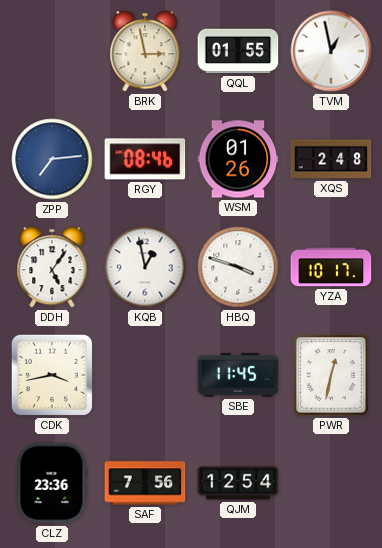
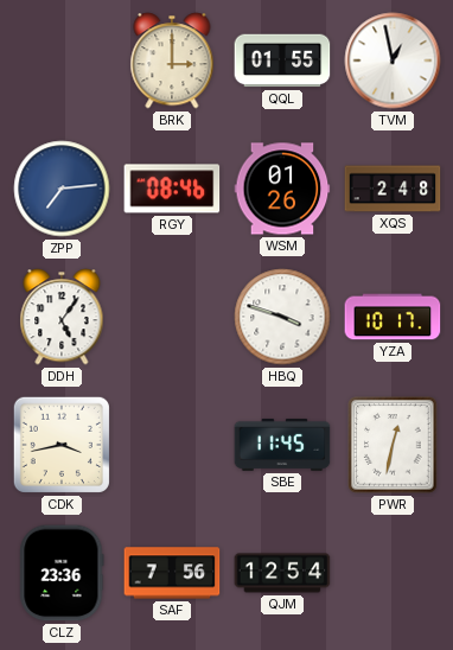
BRK: 2:58 -> 3:00
KQB: 12:58 -> none
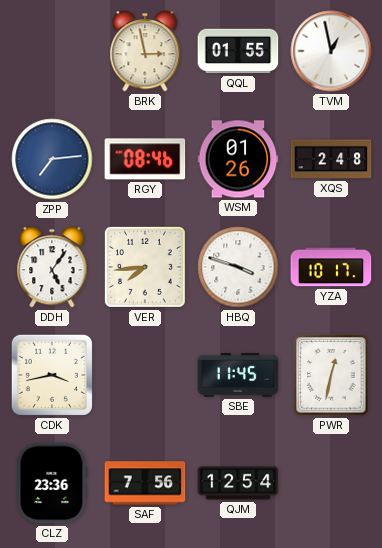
BRK: 3:00 -> 2:58
VER: none -> 7:44
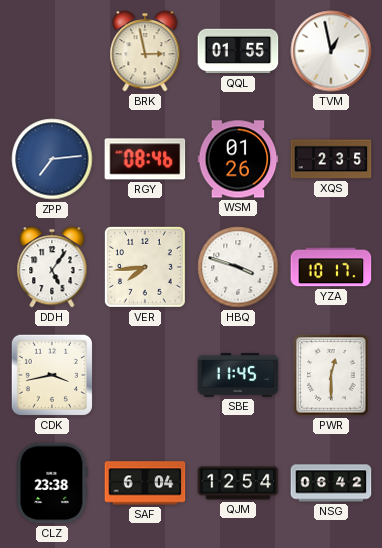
XQS: 2:48 -> 2:35
PWR: 12:32 -> 12:30
CLZ: 23:36 -> 23:38
SAF: 7:56 -> 6:04
NSG: none -> 06:42
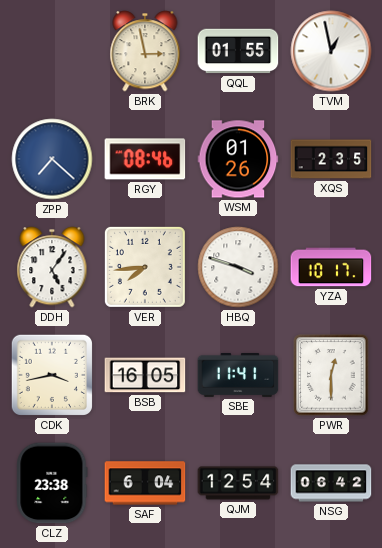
ZPP: 7:14 -> 7:22
BSB: none -> 16:05
SBE: 11:45 -> 11:41
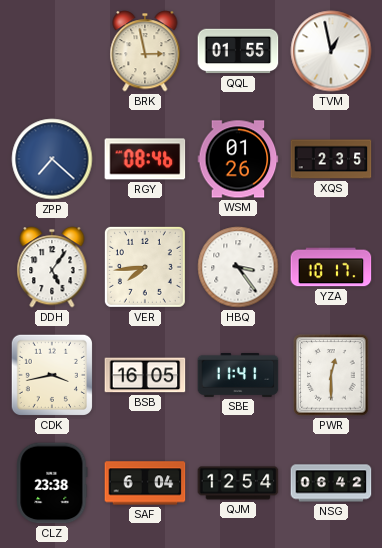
HBQ: 3:48 -> 3:24
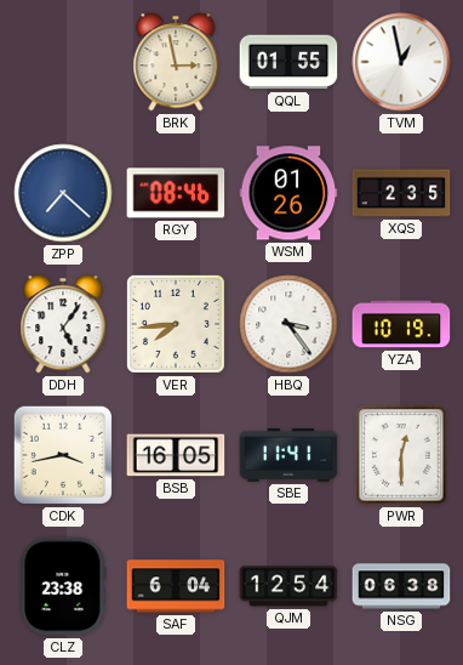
YZA: 10:17 -> 10:19
NSG: 06:42 -> 06:38
